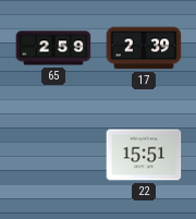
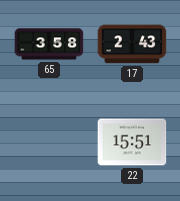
65: 2:59 -> 3:58
17: 2:39 -> 2:43
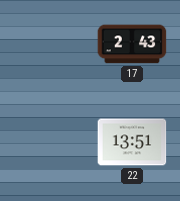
65: 3:58 -> none
22: 15:51 -> 13:51
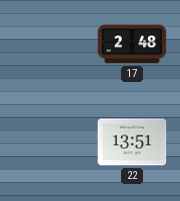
17: 2:43 -> 2:48
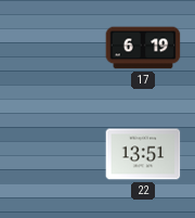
17: 2:48 -> 6:19
